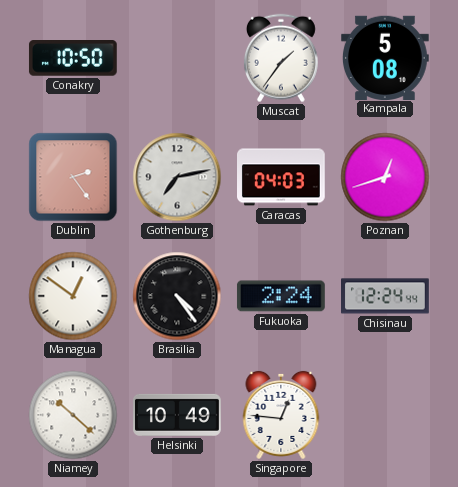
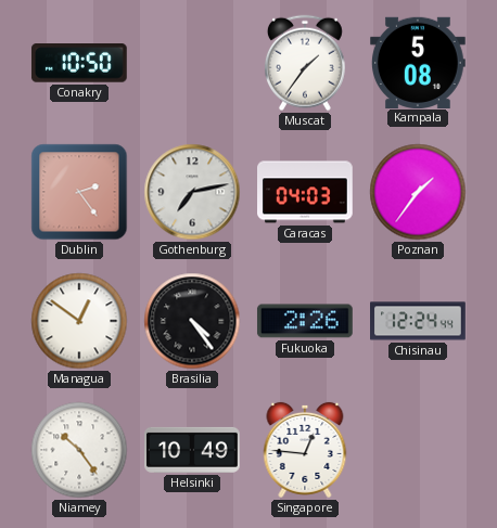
Poznan: 12:42 -> 1:36
Fukuoka: 2:24 -> 2:26
Niamey: 10:22 -> 10:24
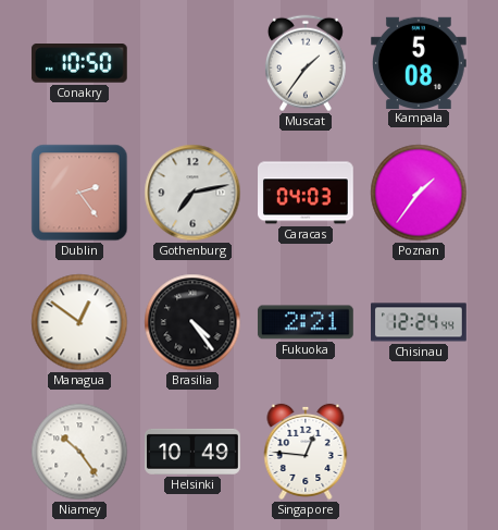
Fukuoka: 2:26 -> 2:21
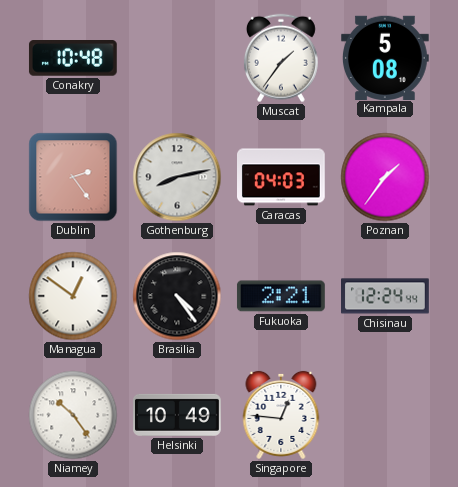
Conakry: 10:50 -> 10:48
Gothenburg: 7:13 -> 8:13
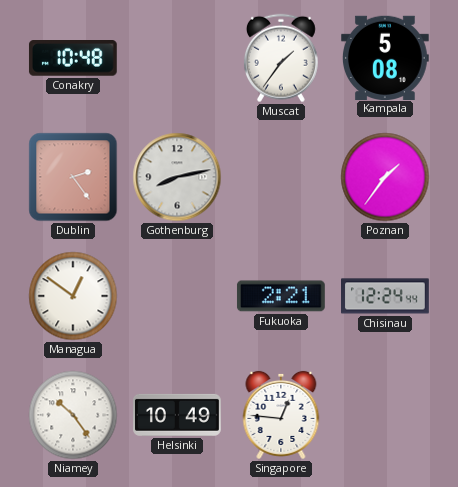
Caracas: 04:03 -> none
Brasilia: 4:24 -> none
